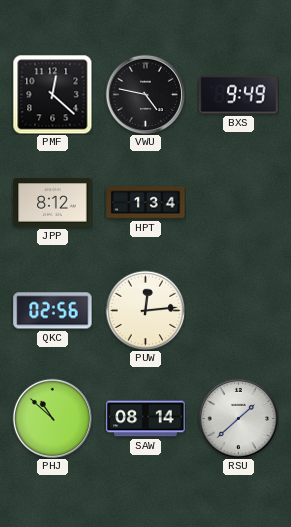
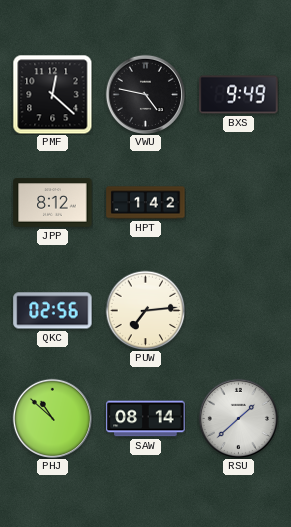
HPT: 1:34 -> 1:42
PUW: 12:14 -> 7:14
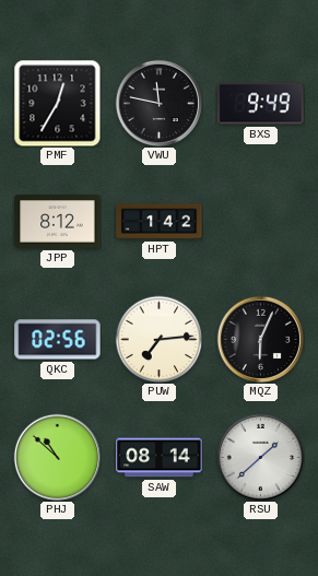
PMF: 12:22 -> 12:35
VWU: 4:47 -> 11:47
MQZ: none -> 6:04
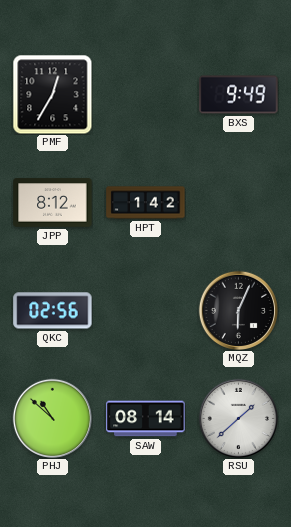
VWU: 11:47 -> none
PUW: 7:14 -> none
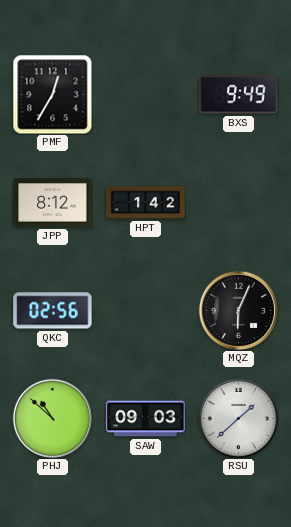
SAW: 08:14 -> 09:03
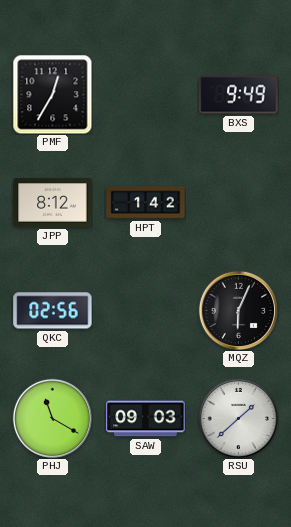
PHJ: 10:52 -> 11:20
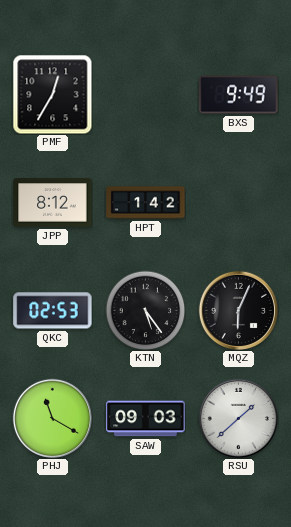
QKC: 02:56 -> 02:53
KTN: none -> 5:24
